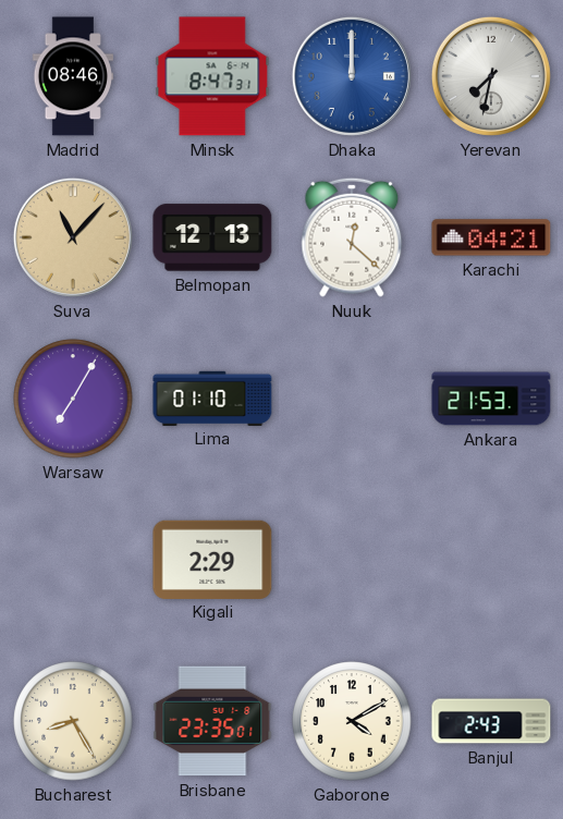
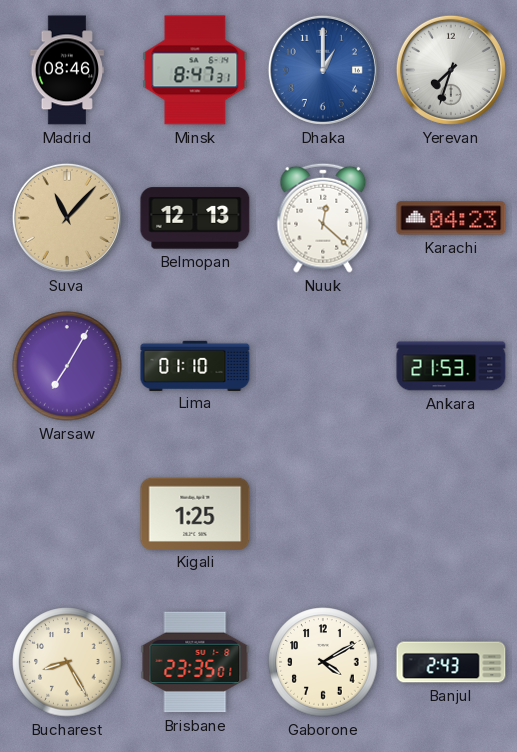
Dhaka: 12:00 -> 1:00
Yerevan: 7:32 -> 7:33
Karachi: 04:21 -> 04:23
Kigali: 2:29 -> 1:25
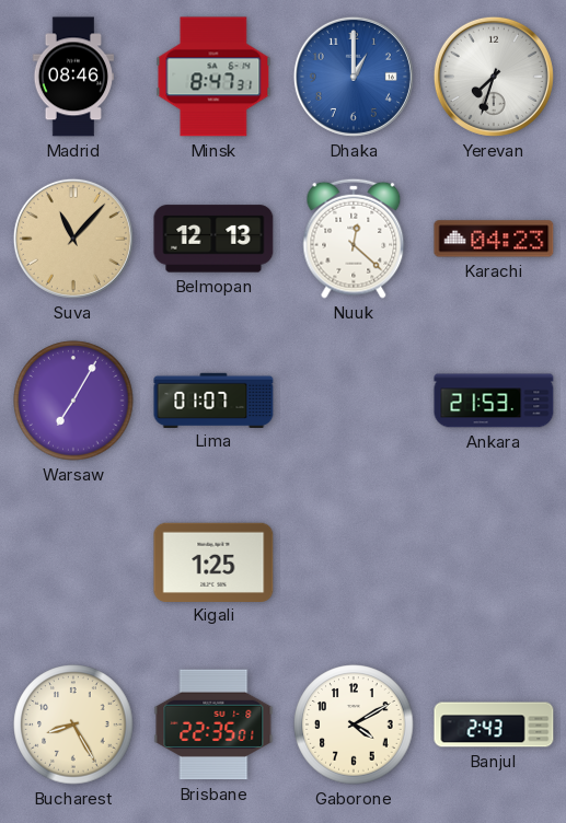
Lima: 01:10 -> 01:07
Brisbane: 23:35 -> 22:35
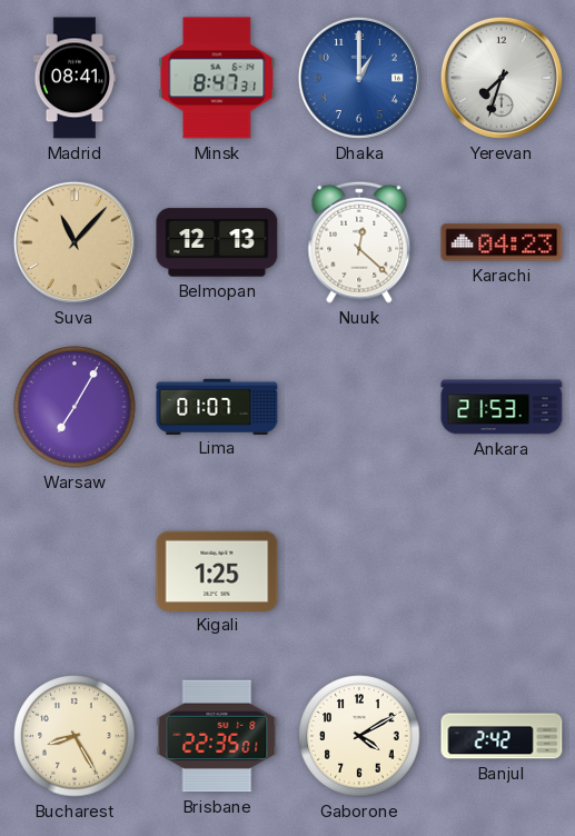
Madrid: 08:46 -> 08:41
Banjul: 2:43 -> 2:42
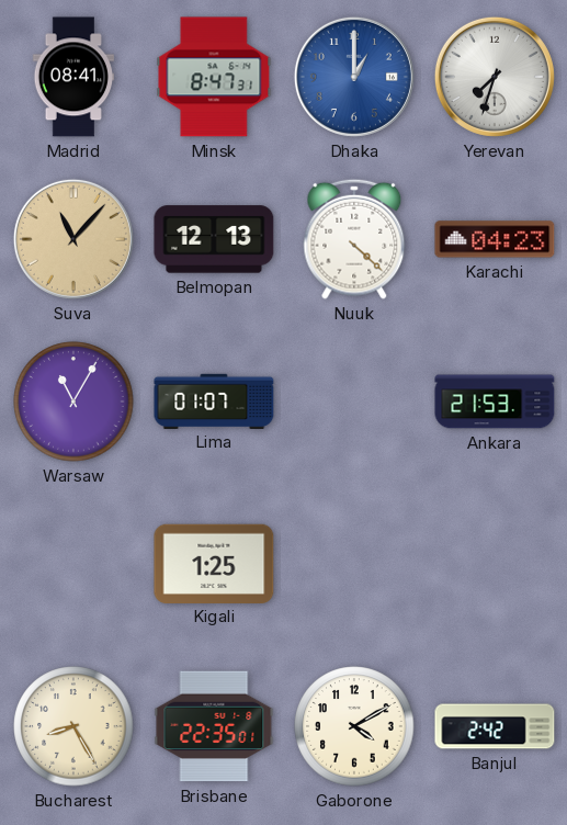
Nuuk: 12:22 -> 4:22
Warsaw: 7:05 -> 11:05
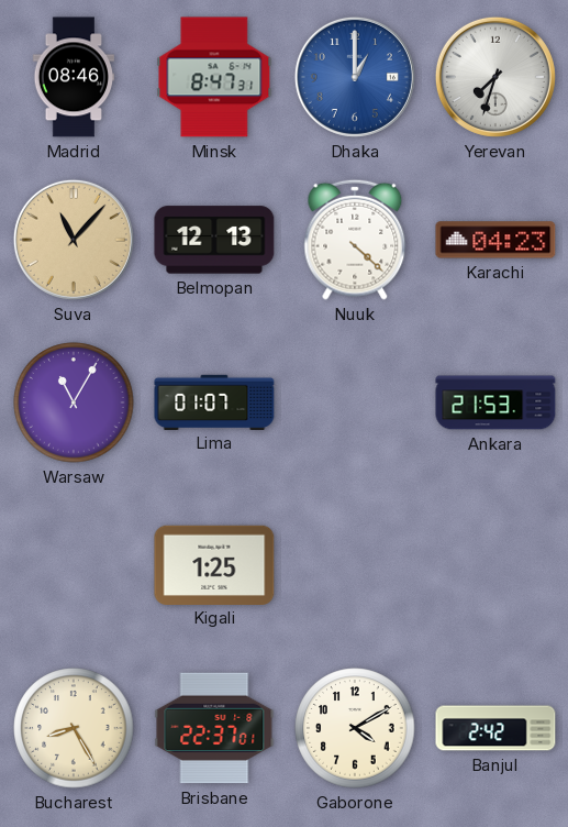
Madrid: 08:41 -> 08:46
Brisbane: 22:35 -> 22:37
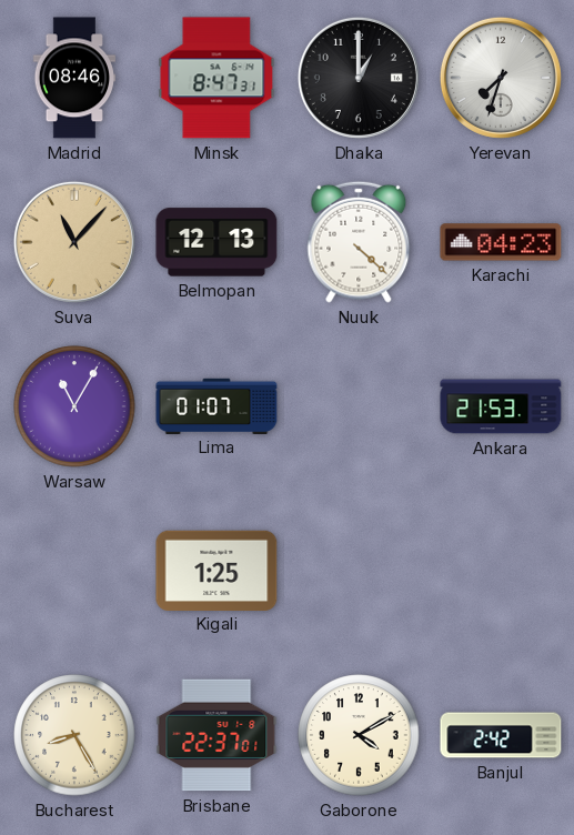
Dhaka dial: blue -> black
